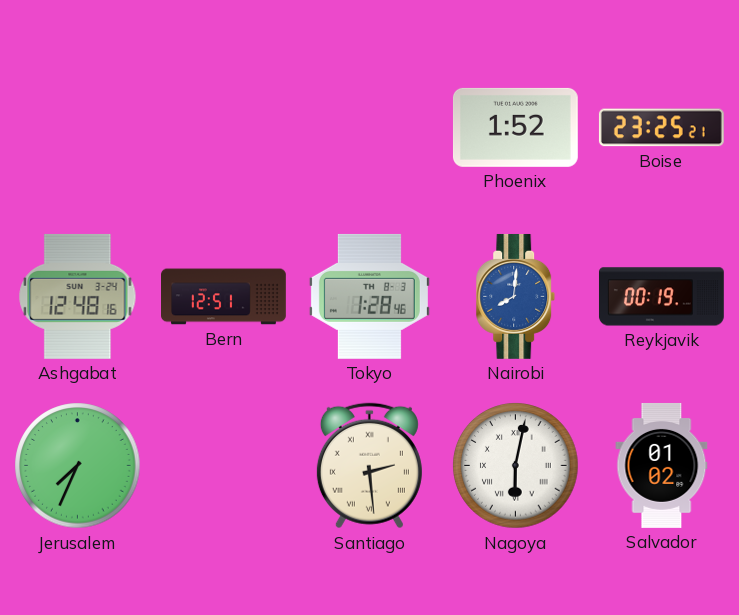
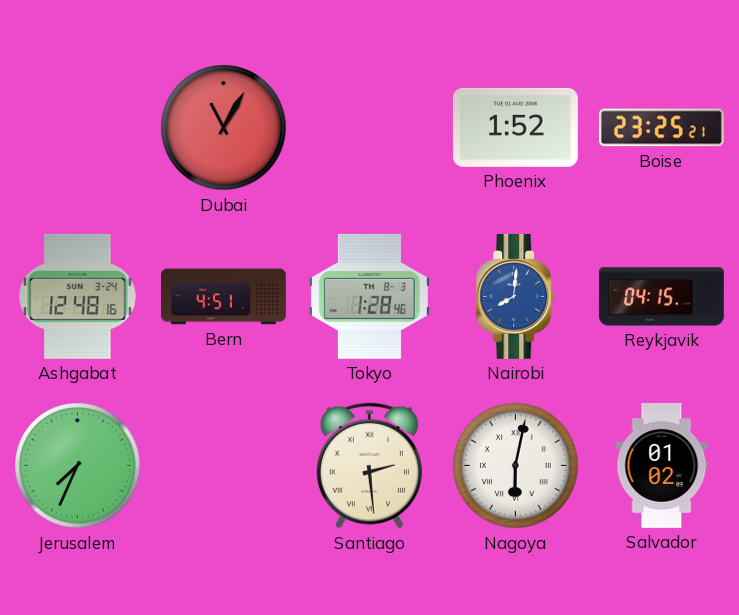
Dubai: none -> 11:05
Bern: 12:51 -> 4:51
Reykjavik: 00:19 -> 04:15
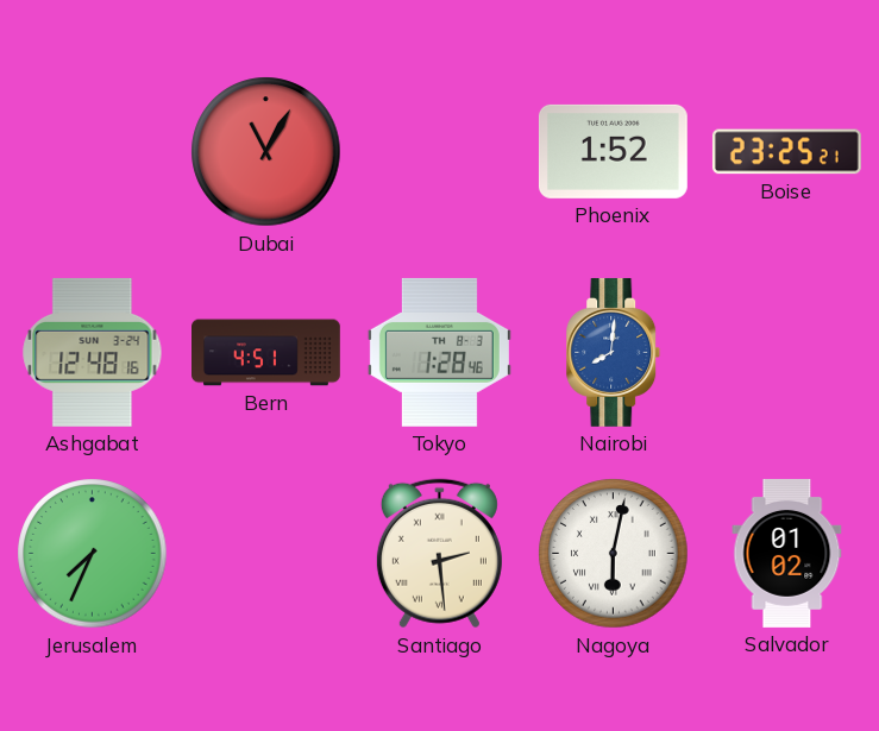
Reykjavik: 04:15 -> none
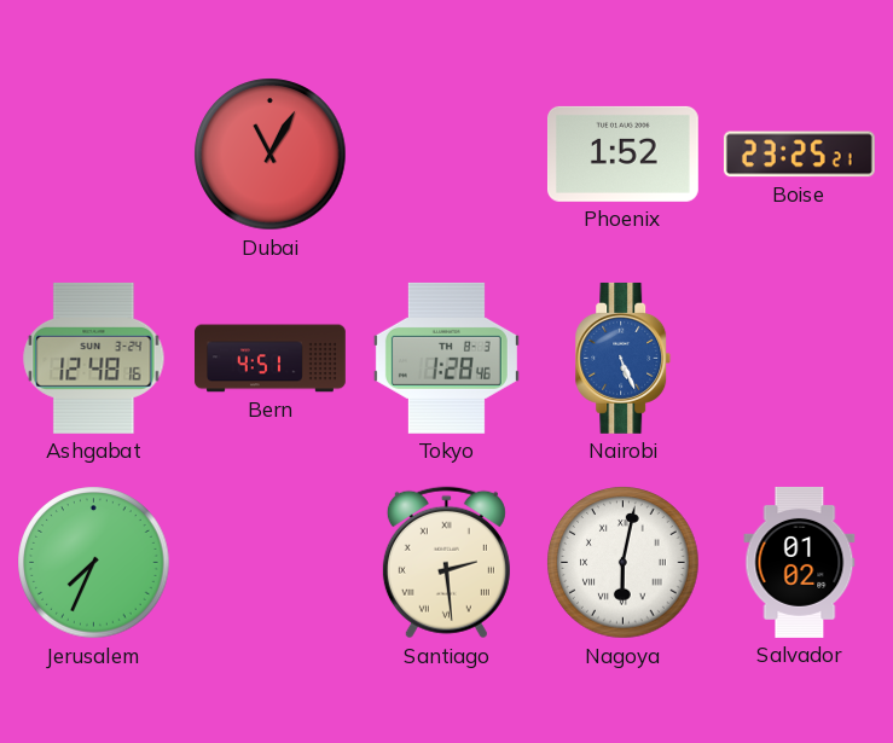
Nairobi: 8:01 -> 5:26
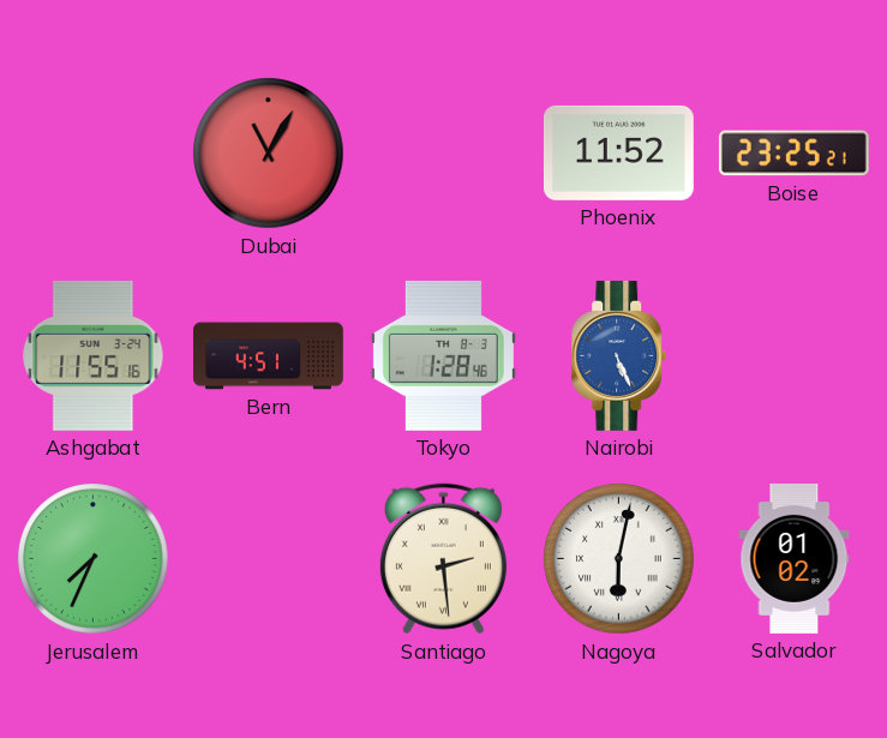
Phoenix: 1:52 -> 11:52
Ashgabat: 12:48 -> 11:55
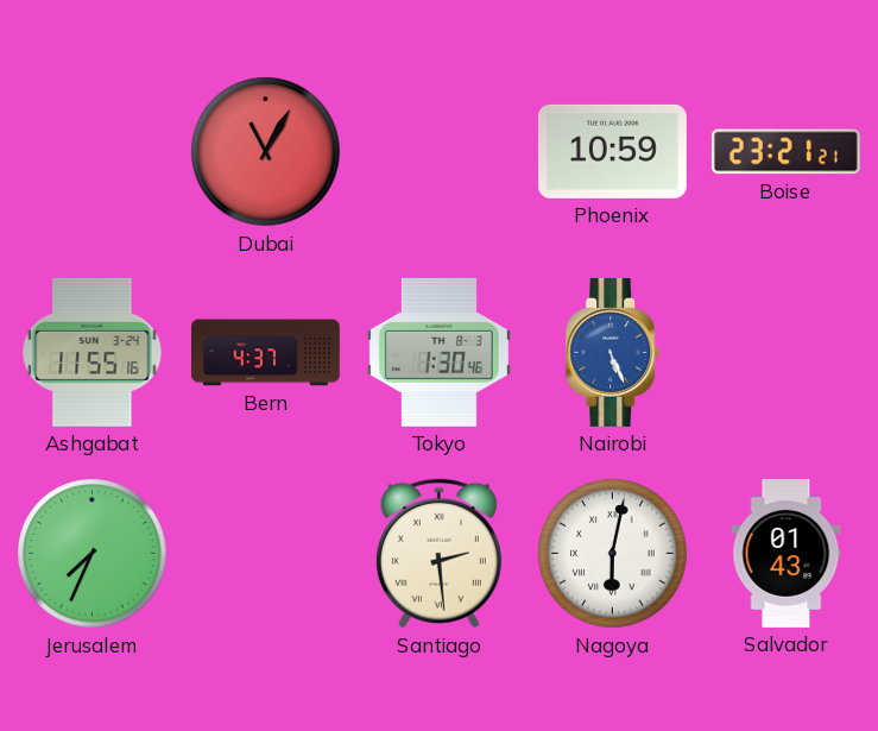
Phoenix: 11:52 -> 10:59
Boise: 23:25 -> 23:21
Bern: 4:51 -> 4:37
Tokyo: 1:28 -> 1:30
Salvador: 01:02 -> 01:43
